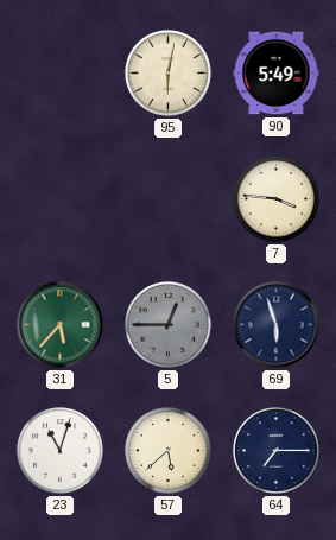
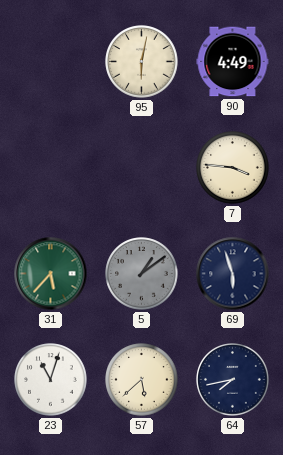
90: 5:49 -> 4:49
5: 12:45 -> 1:09
64: 7:15 -> 7:43
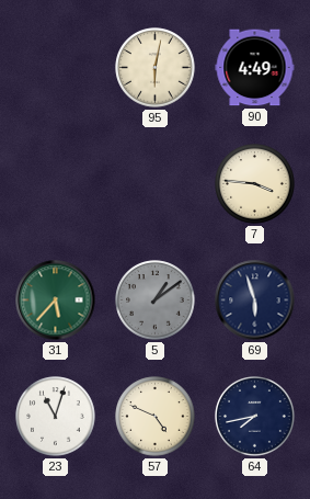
57: 5:38 -> 4:49
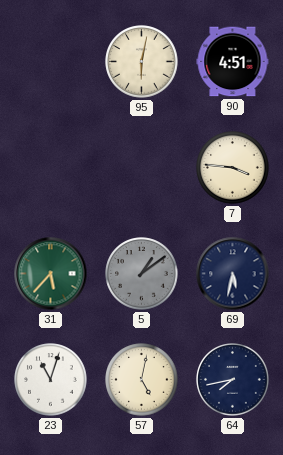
90: 4:49 -> 4:51
69: 5:57 -> 5:32
57: 4:49 -> 5:02
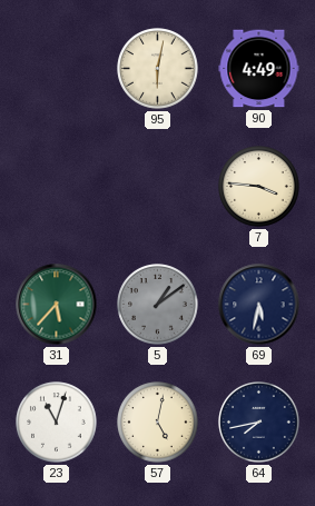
90: 4:51 -> 4:49
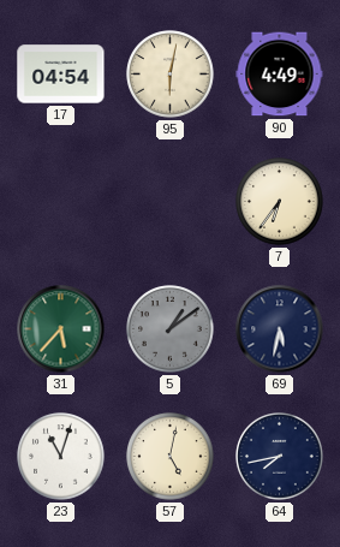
17: none -> 04:54
7: 3:46 -> 6:36
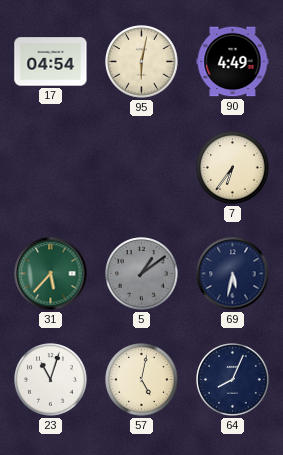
64: 7:43 -> 8:04
